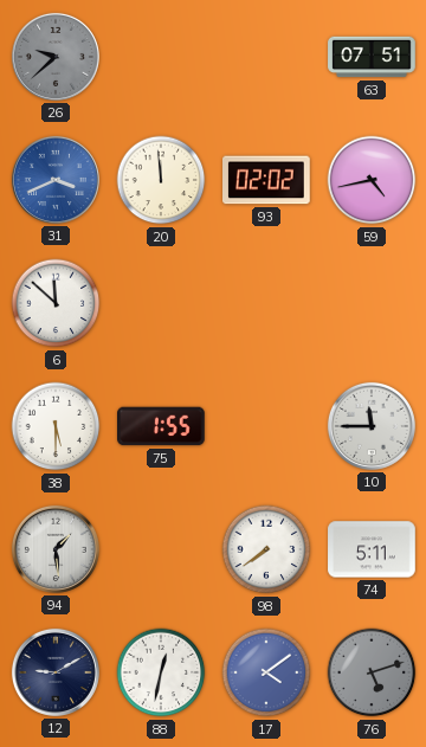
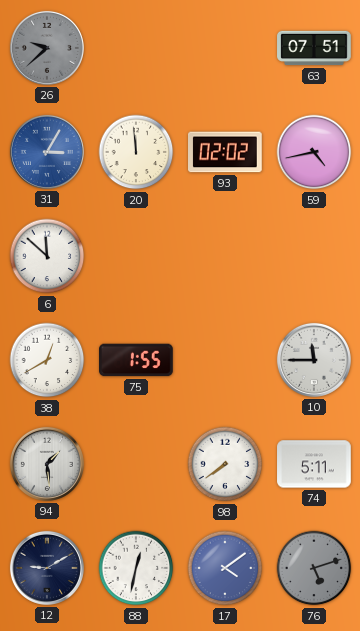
31: 3:41 -> 3:05
38: 5:30 -> 12:40
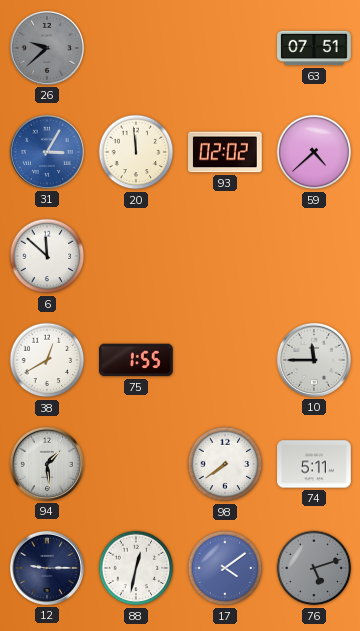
59: 4:43 -> 4:38
12: 9:10 -> 9:15
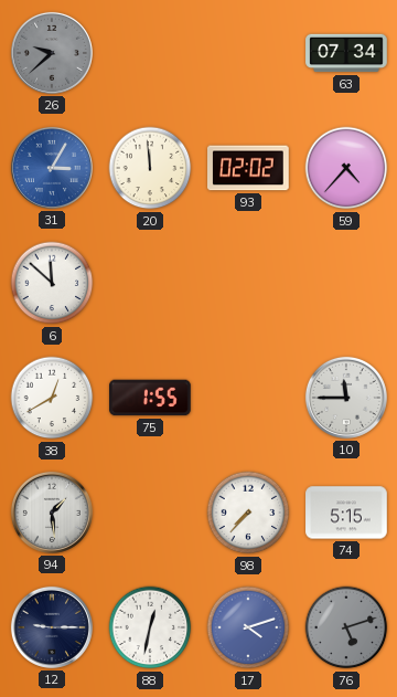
63: 07:51 -> 07:34
59: 4:38 -> 4:37
98: 7:39 -> 7:37
74: 5:11 -> 5:15
17: 4:09 -> 4:12
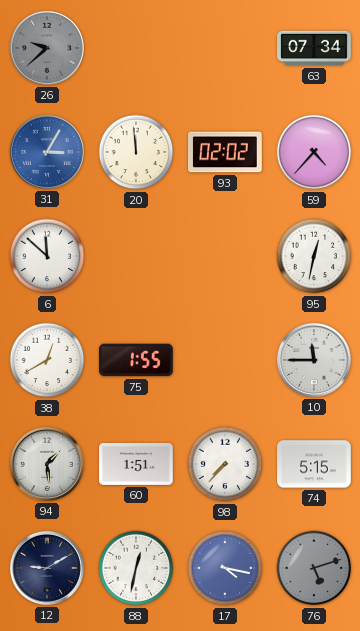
95: none -> 12:32
60: none -> 1:51
12: 9:15 -> 9:10
17: 4:12 -> 4:17
